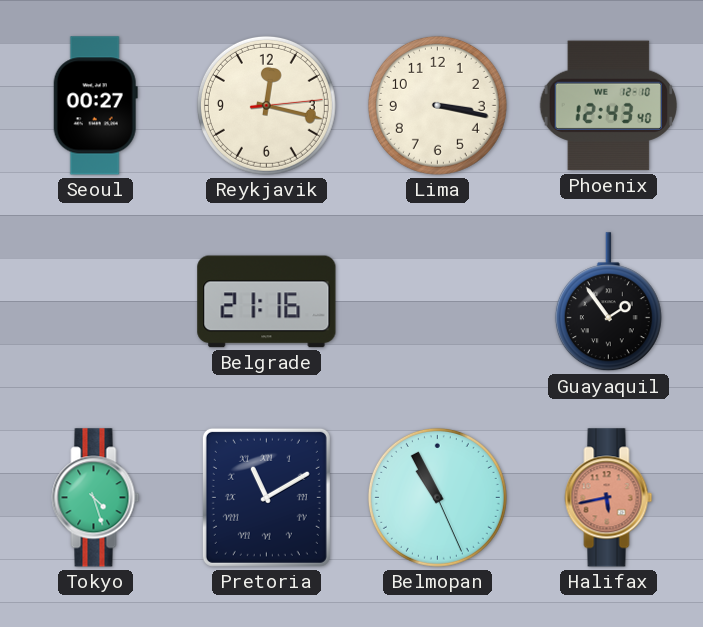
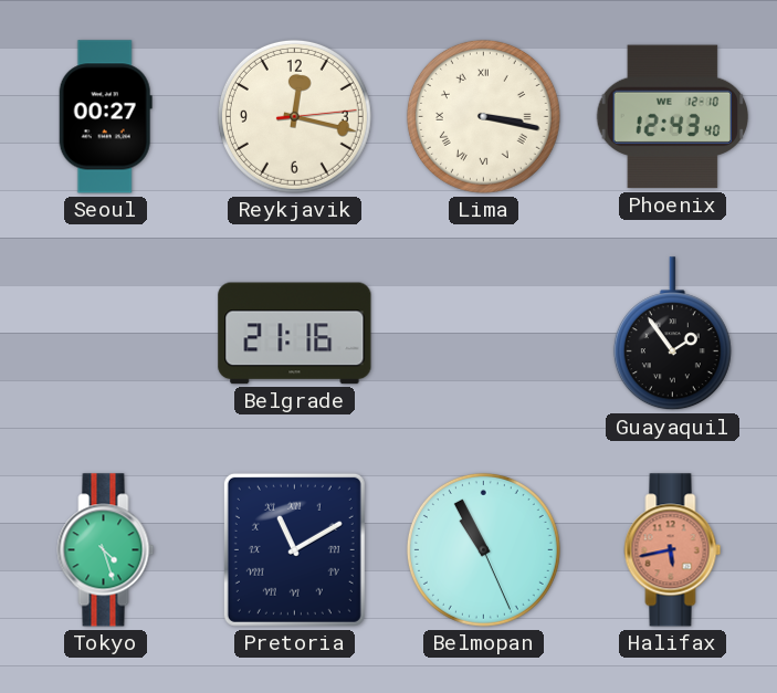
Lima numerals: Arabic -> Roman
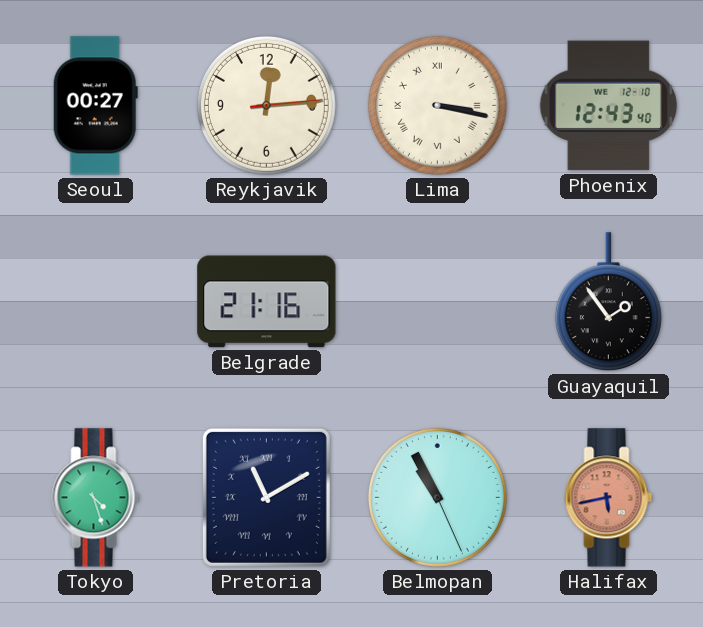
Reykjavik: 12:17 -> 12:14
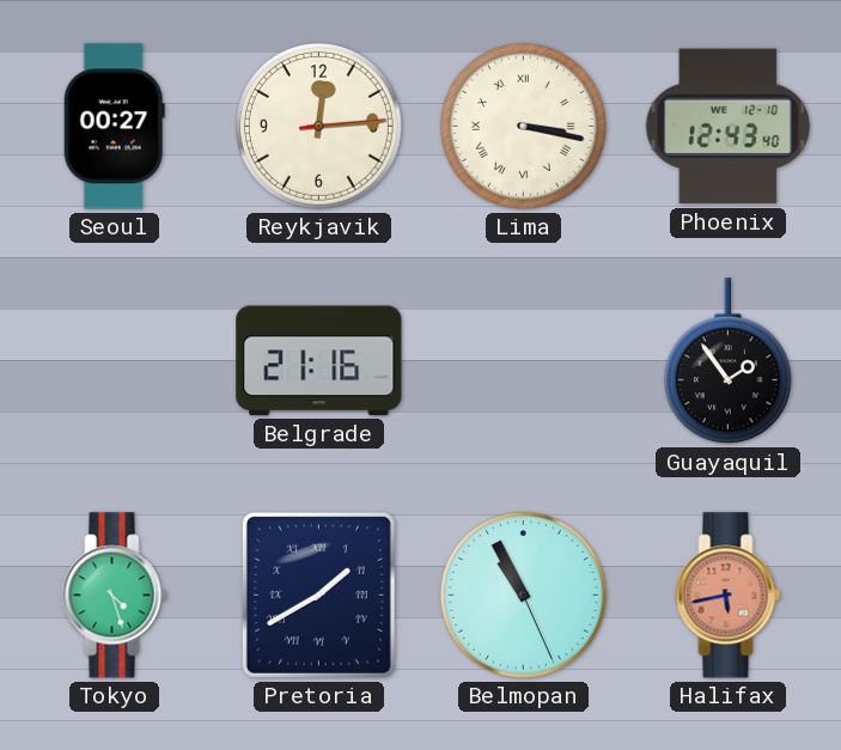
Pretoria: 11:10 -> 1:40
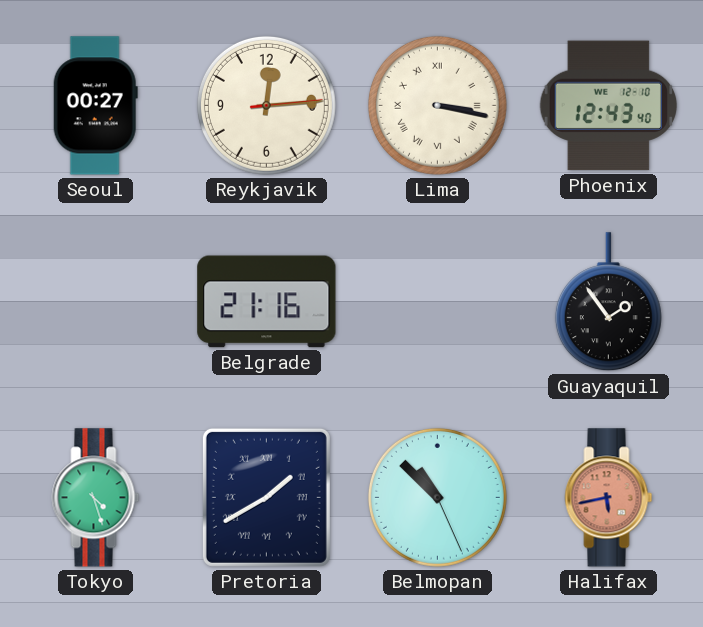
Belmopan: 10:55 -> 10:52
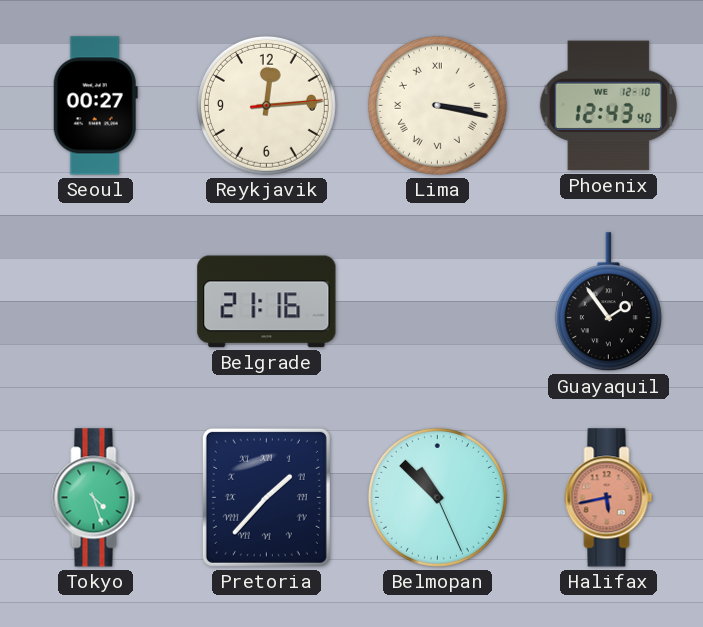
Pretoria: 1:40 -> 1:37
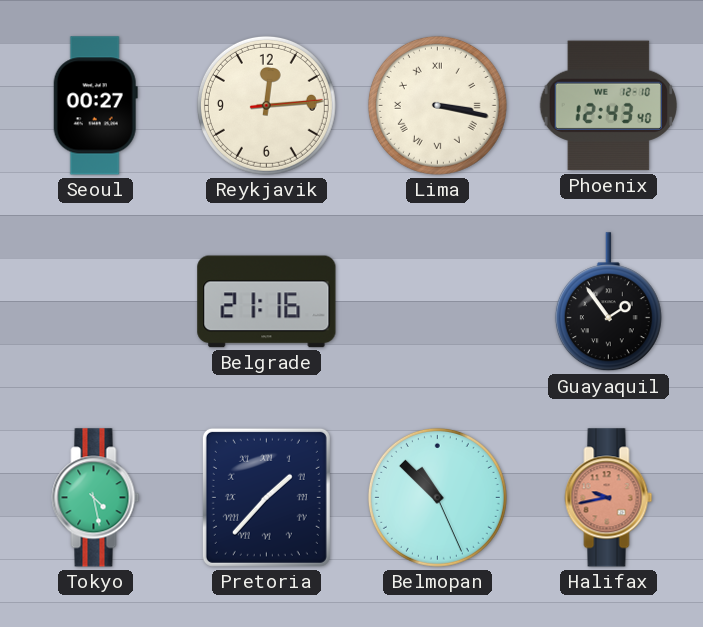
Tokyo: 4:27 -> 4:28
Halifax: 5:43 -> 9:43
